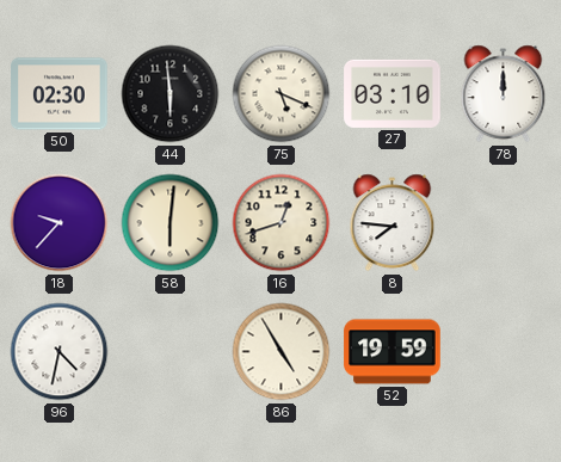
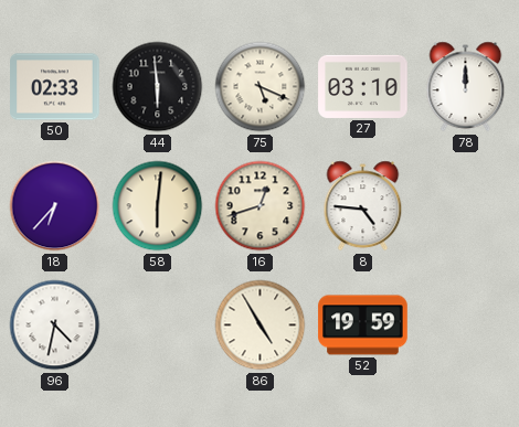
50: 02:30 -> 02:33
18: 9:37 -> 6:37
8: 7:46 -> 4:46
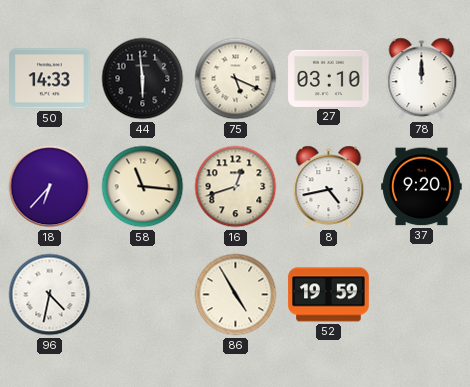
50: 02:33 -> 14:33
58: 6:01 -> 11:16
8: 4:46 -> 4:43
37: none -> 9:20
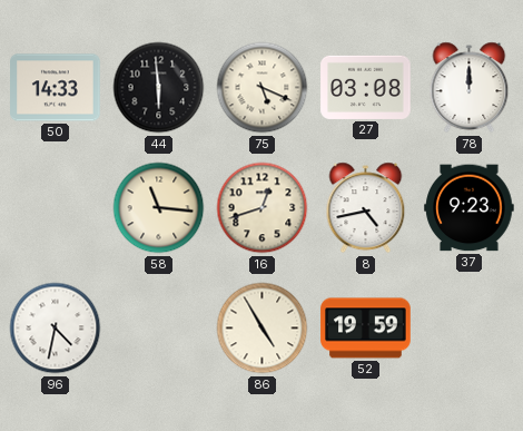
27: 03:10 -> 03:08
18: 6:37 -> none
37: 9:20 -> 9:23
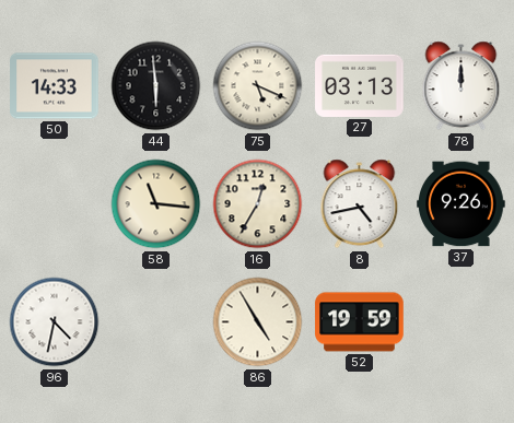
27: 03:08 -> 03:13
16: 12:42 -> 12:35
37: 9:23 -> 9:26
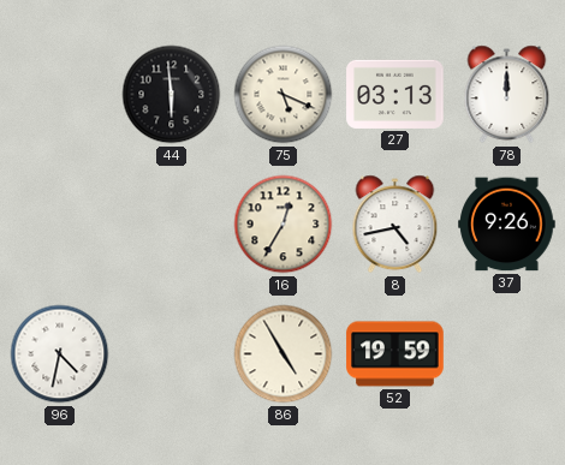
50: 14:33 -> none
58: 11:16 -> none
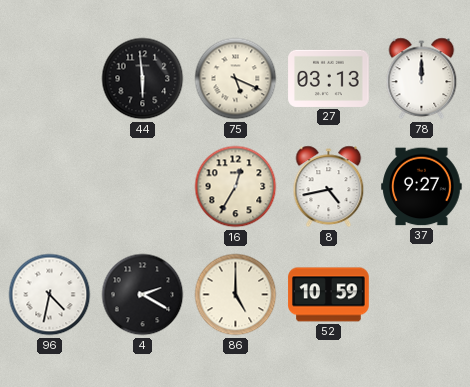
37: 9:26 -> 9:27
4: none -> 2:20
86: 4:55 -> 5:00
52: 19:59 -> 10:59
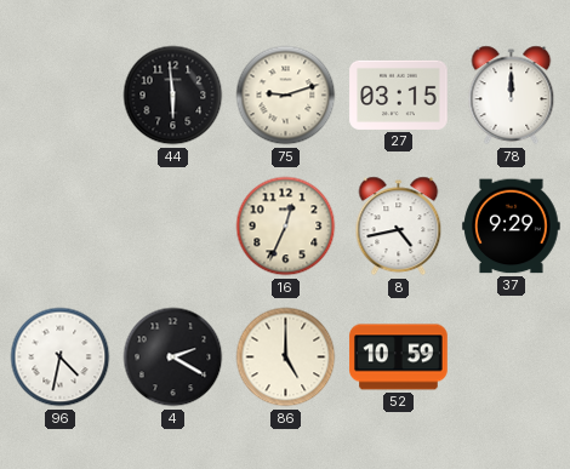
75: 5:19 -> 9:12
27: 03:13 -> 03:15
16: 12:35 -> 12:34
37: 9:27 -> 9:29
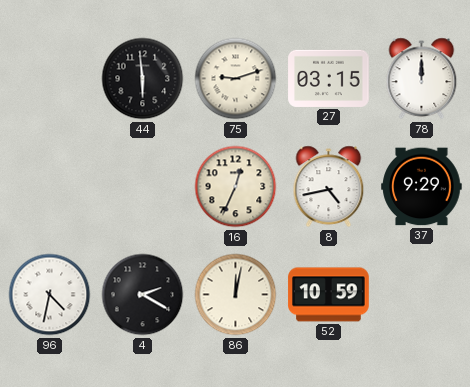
86: 5:00 -> 12:02
